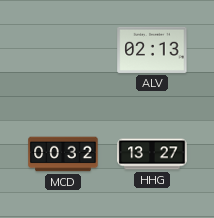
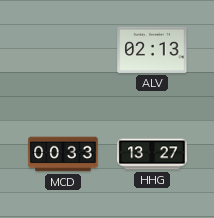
MCD: 00:32 -> 00:33
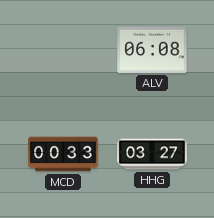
ALV: 02:13 -> 06:08
HHG: 13:27 -> 03:27
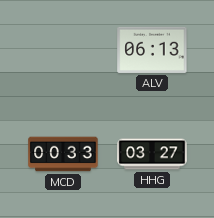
ALV: 06:08 -> 06:13
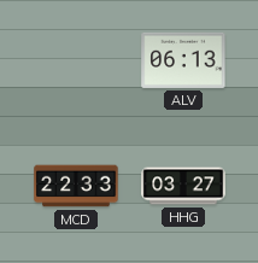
MCD: 00:33 -> 22:33
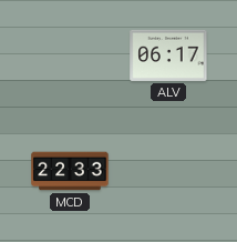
ALV: 06:13 -> 06:17
HHG: 03:27 -> none
